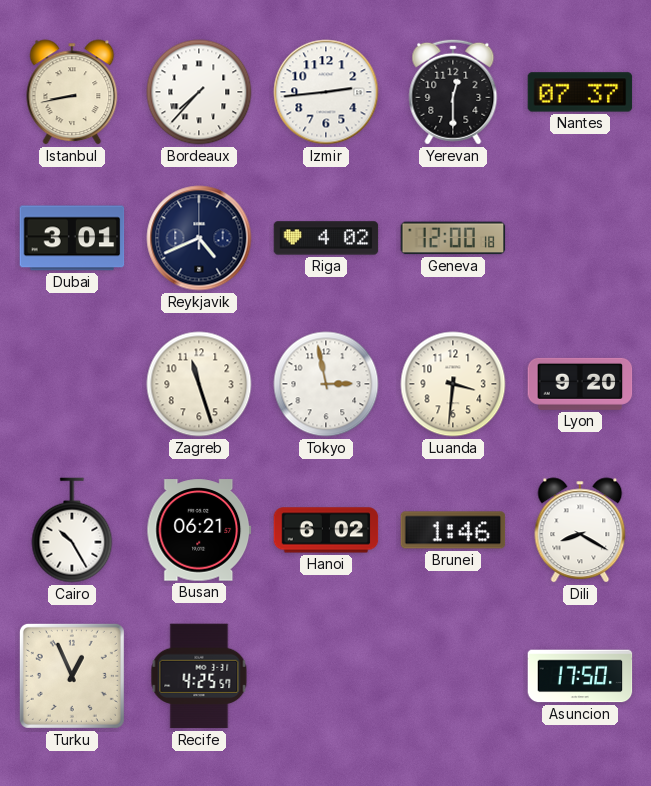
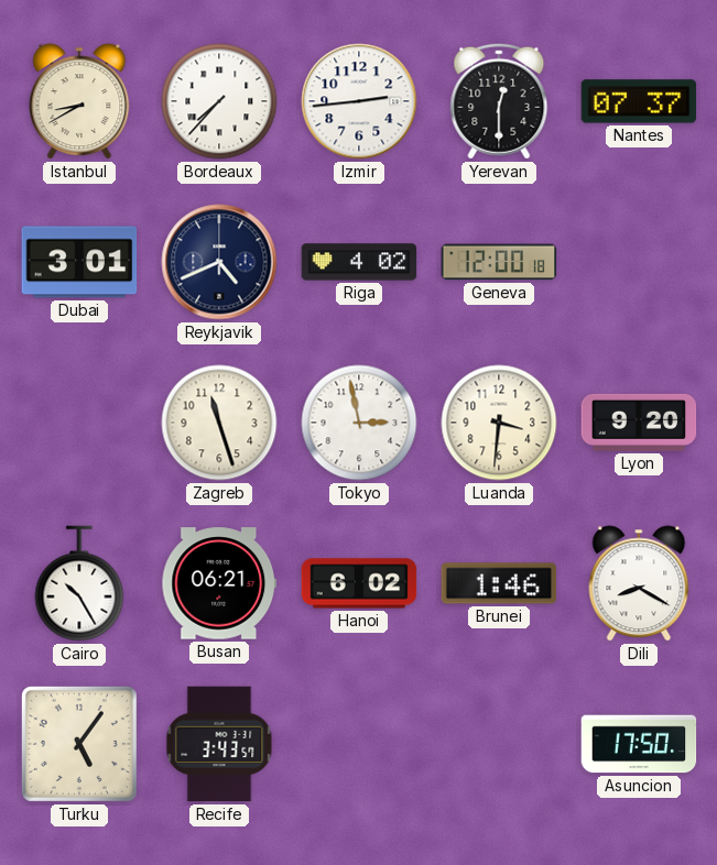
Istanbul: 8:43 -> 8:40
Turku: 12:56 -> 5:06
Recife: 4:25 -> 3:43
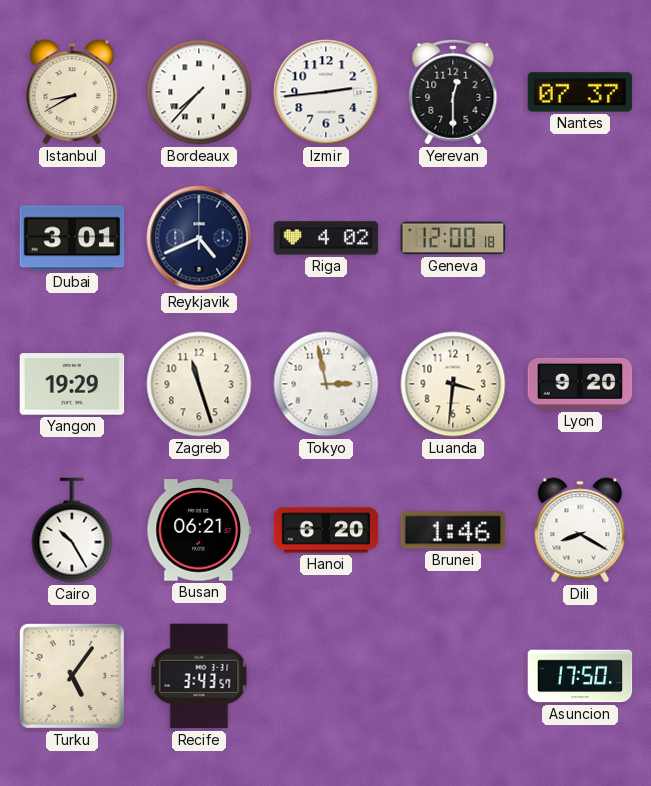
Yangon: none -> 19:29
Hanoi: 6:02 -> 6:20
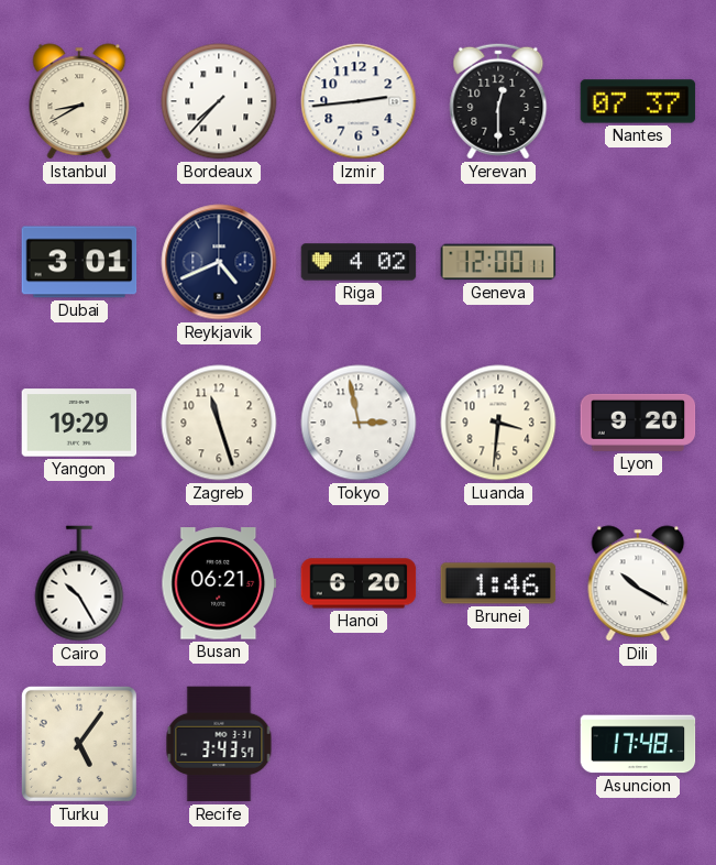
Geneva: 12:00:18 -> 12:00:11
Dili: 8:20 -> 10:20
Asuncion: 17:50 -> 17:48
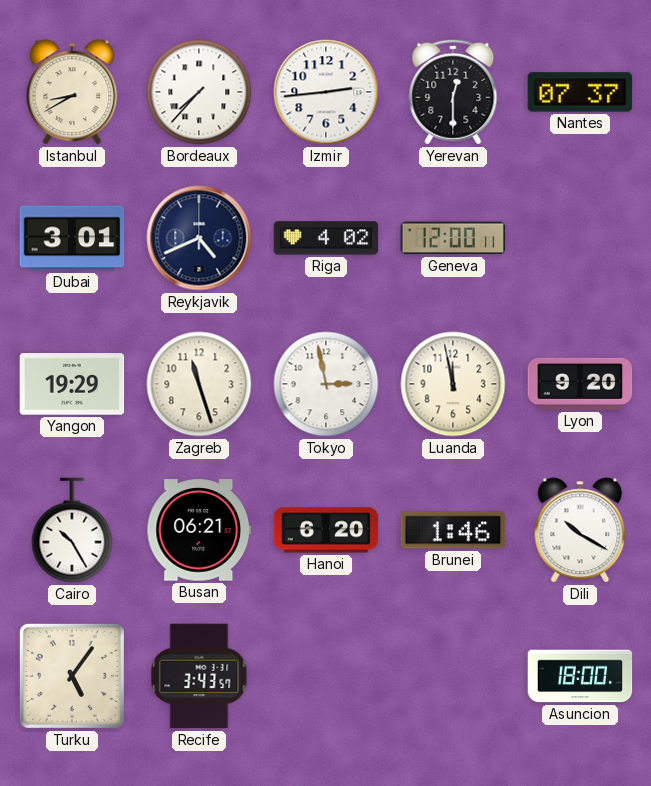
Luanda: 3:31 -> 11:58
Asuncion: 17:48 -> 18:00
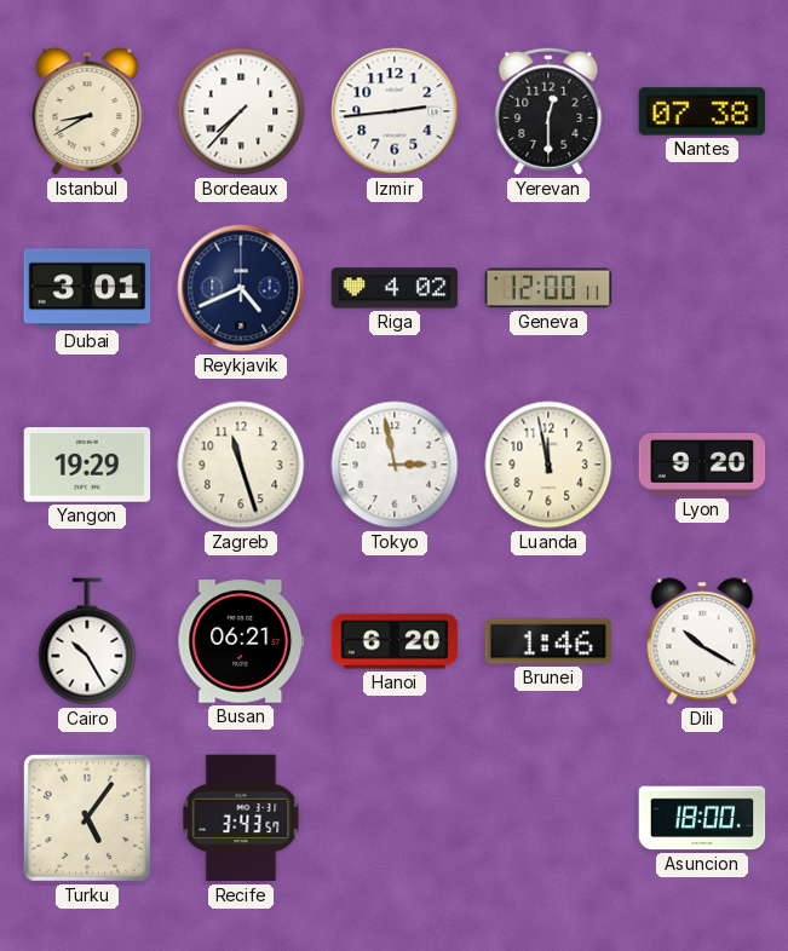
Nantes: 07:37 -> 07:38
